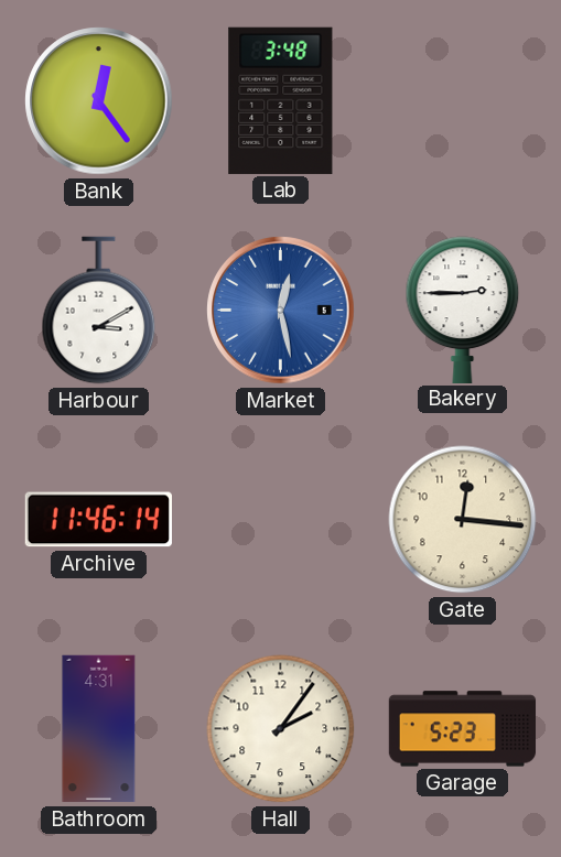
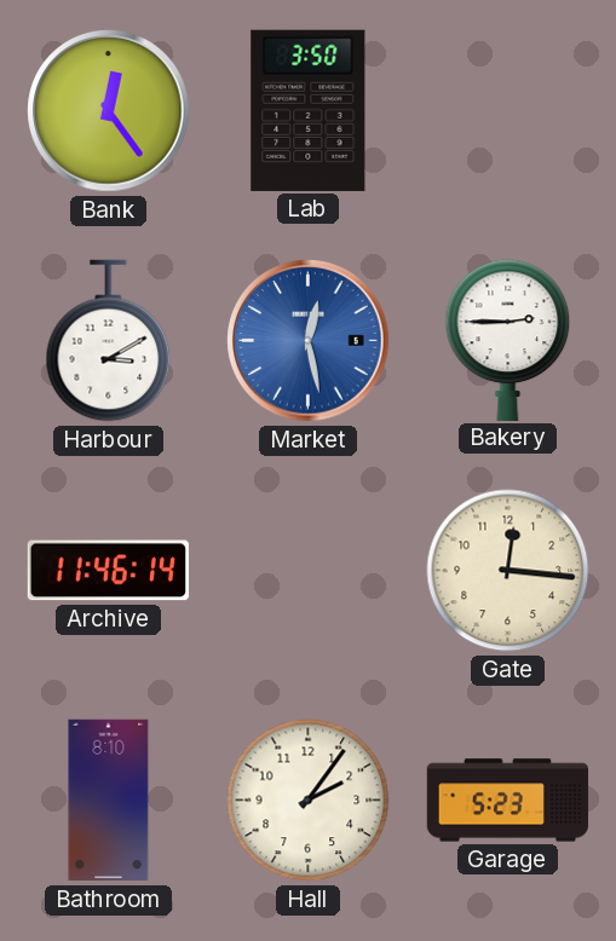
Lab: 3:48 -> 3:50
Bathroom: 4:31 -> 8:10
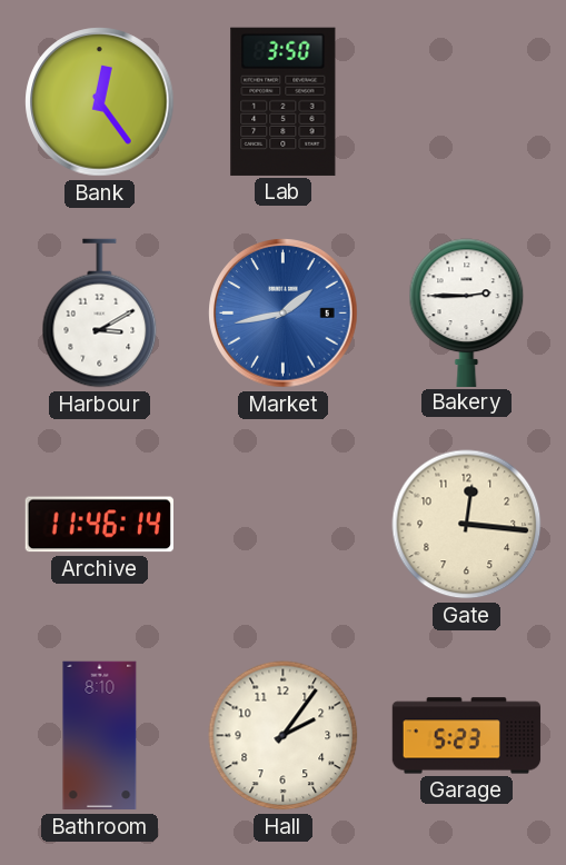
Market: 12:28 -> 1:43
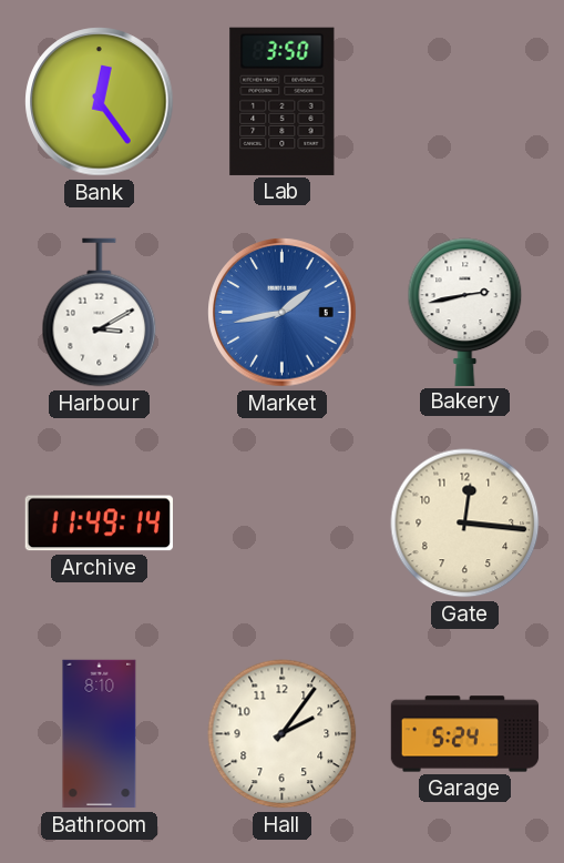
Bakery: 2:45 -> 2:43
Archive: 11:46 -> 11:49
Garage: 5:23 -> 5:24
